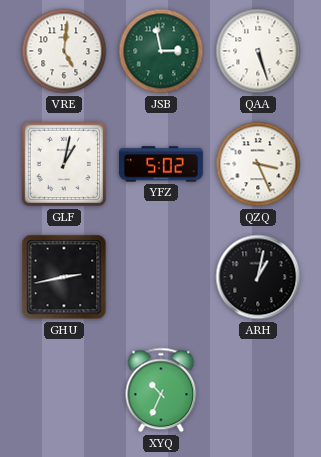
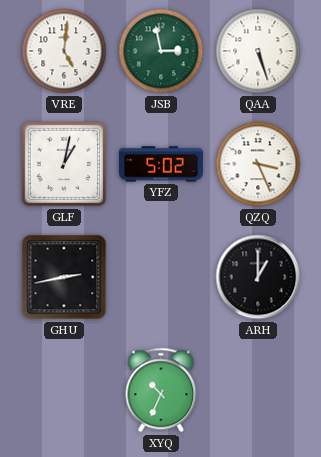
ARH: 1:02 -> 1:00
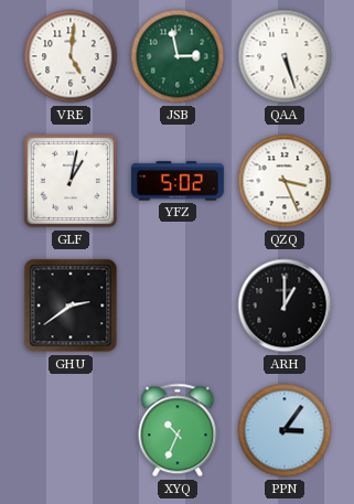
GHU: 2:43 -> 2:39
PPN: none -> 3:06
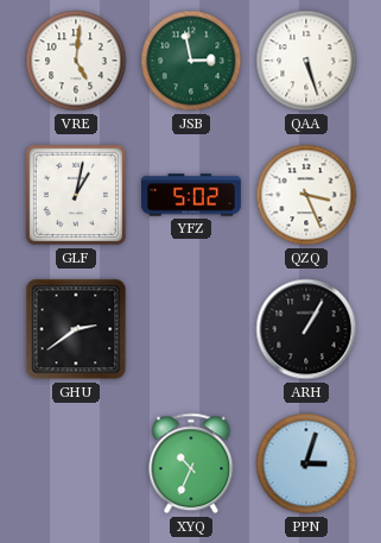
ARH: 1:00 -> 1:05
PPN: 3:06 -> 3:03
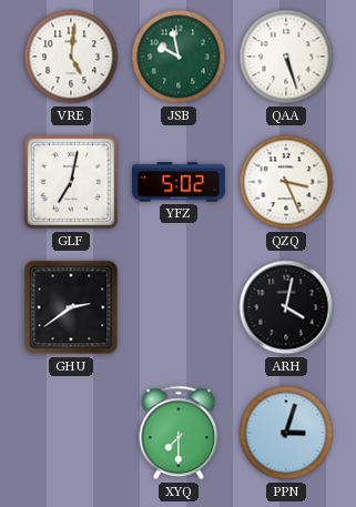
JSB: 2:58 -> 9:58
GLF: 1:02 -> 7:02
ARH: 1:05 -> 4:02
XYQ: 10:34 -> 7:30
